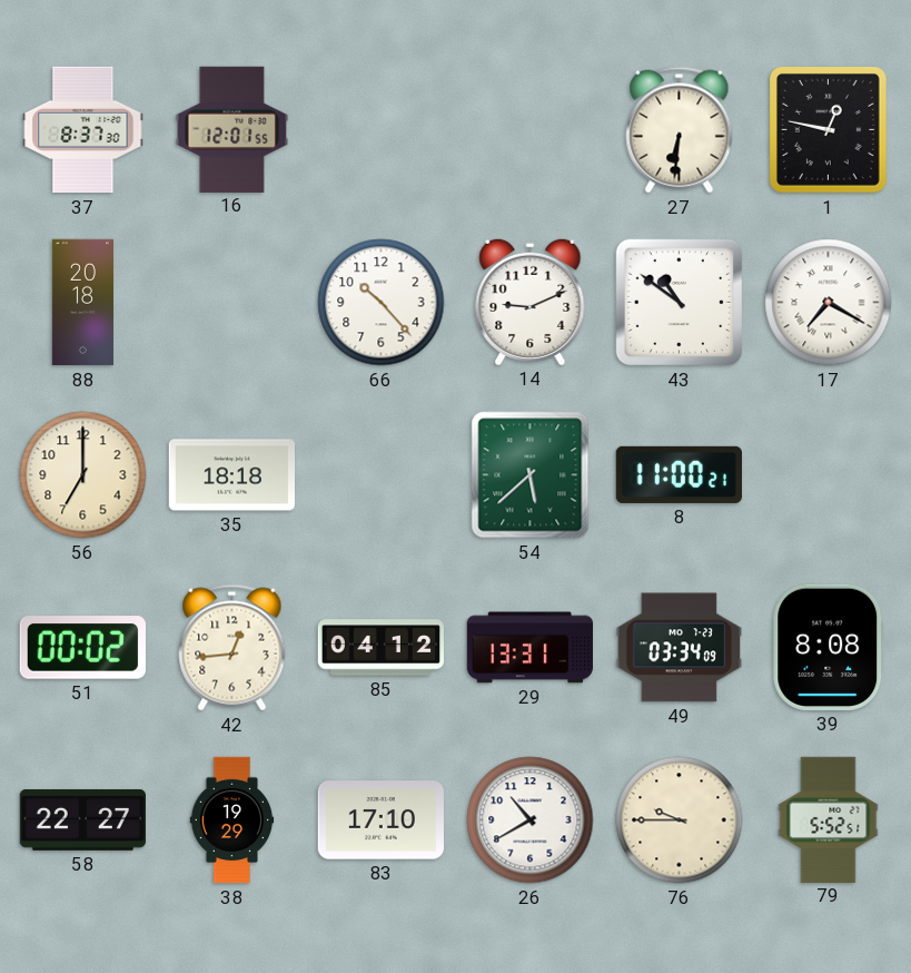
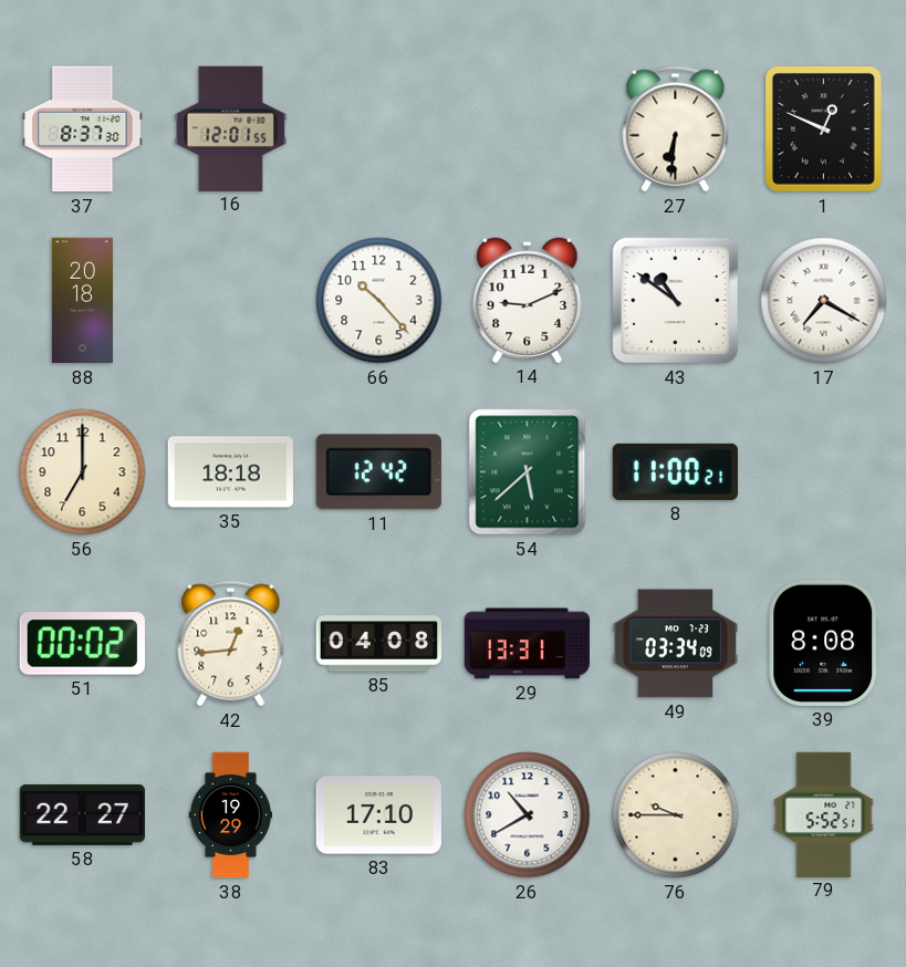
1: 12:47 -> 12:49
11: none -> 12:42
85: 04:12 -> 04:08
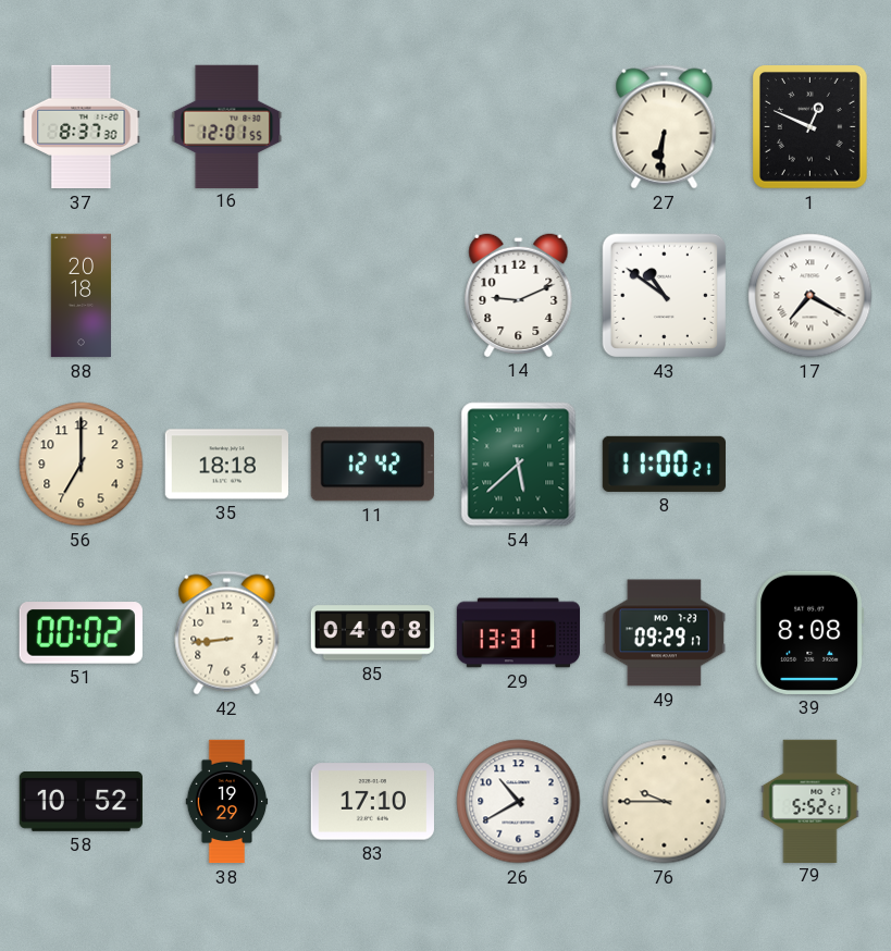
66: 10:23 -> none
42: 12:44 -> 8:44
49: 03:34 -> 09:29
58: 22:27 -> 10:52
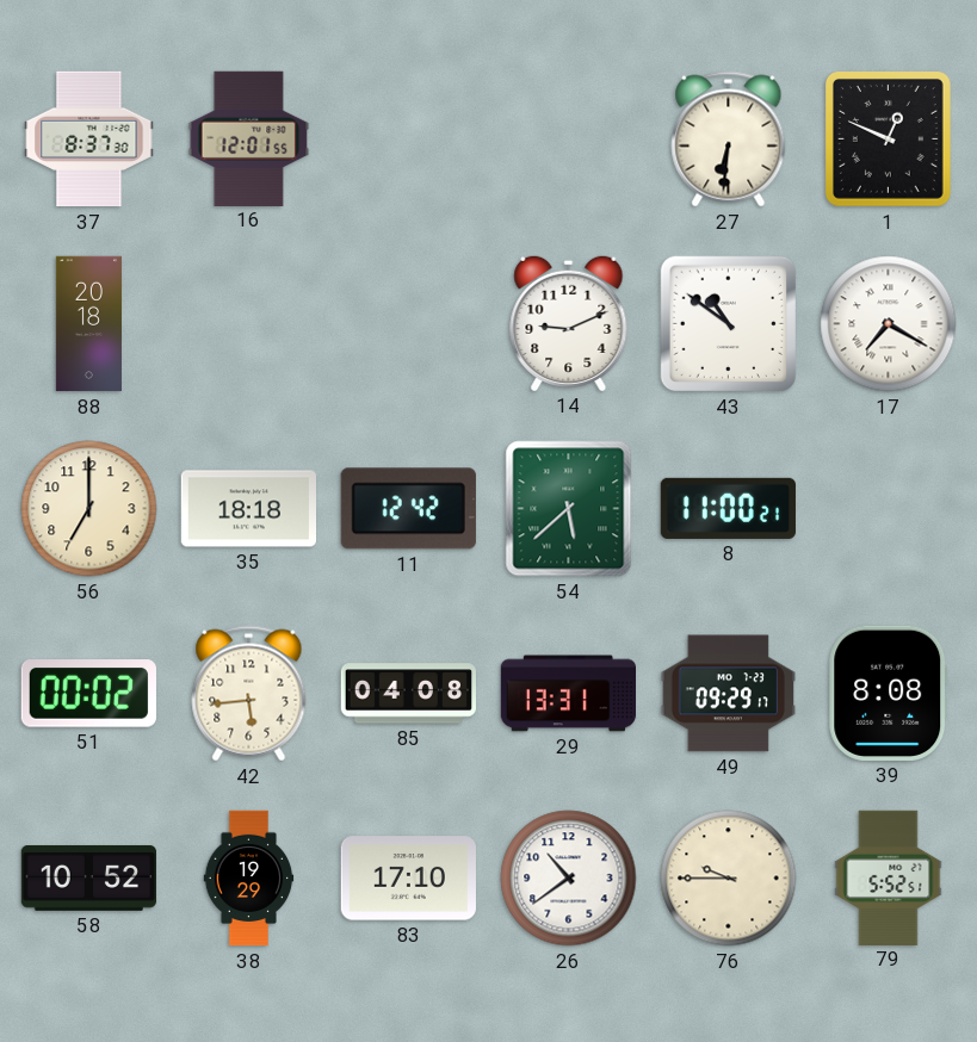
42: 8:44 -> 5:44
26: 10:40 -> 10:39
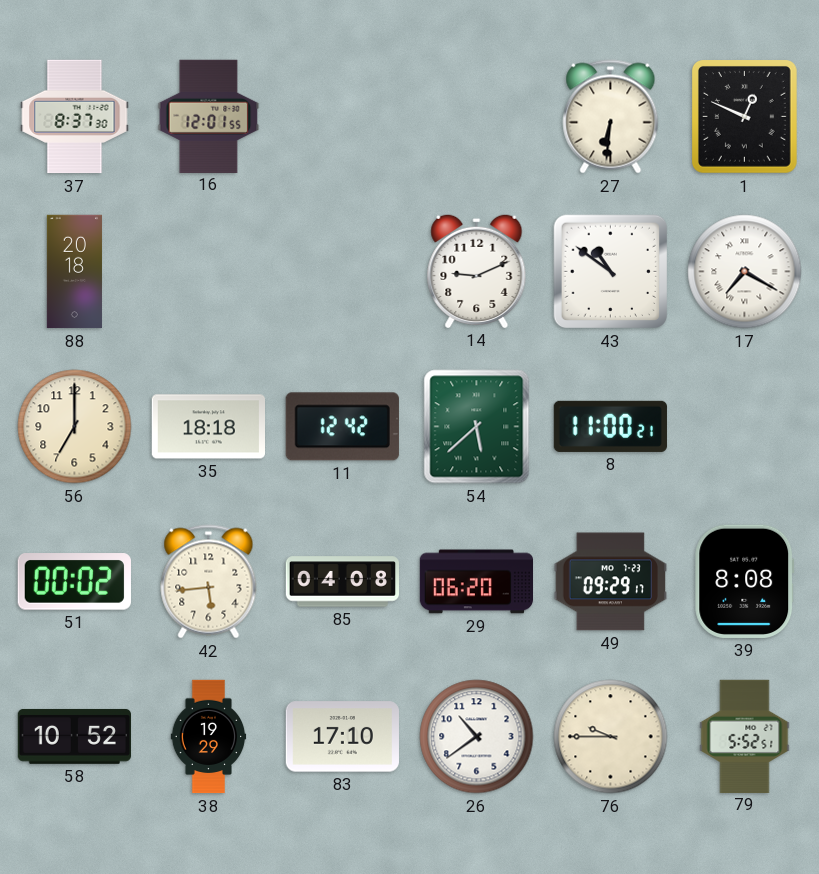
29: 13:31 -> 06:20
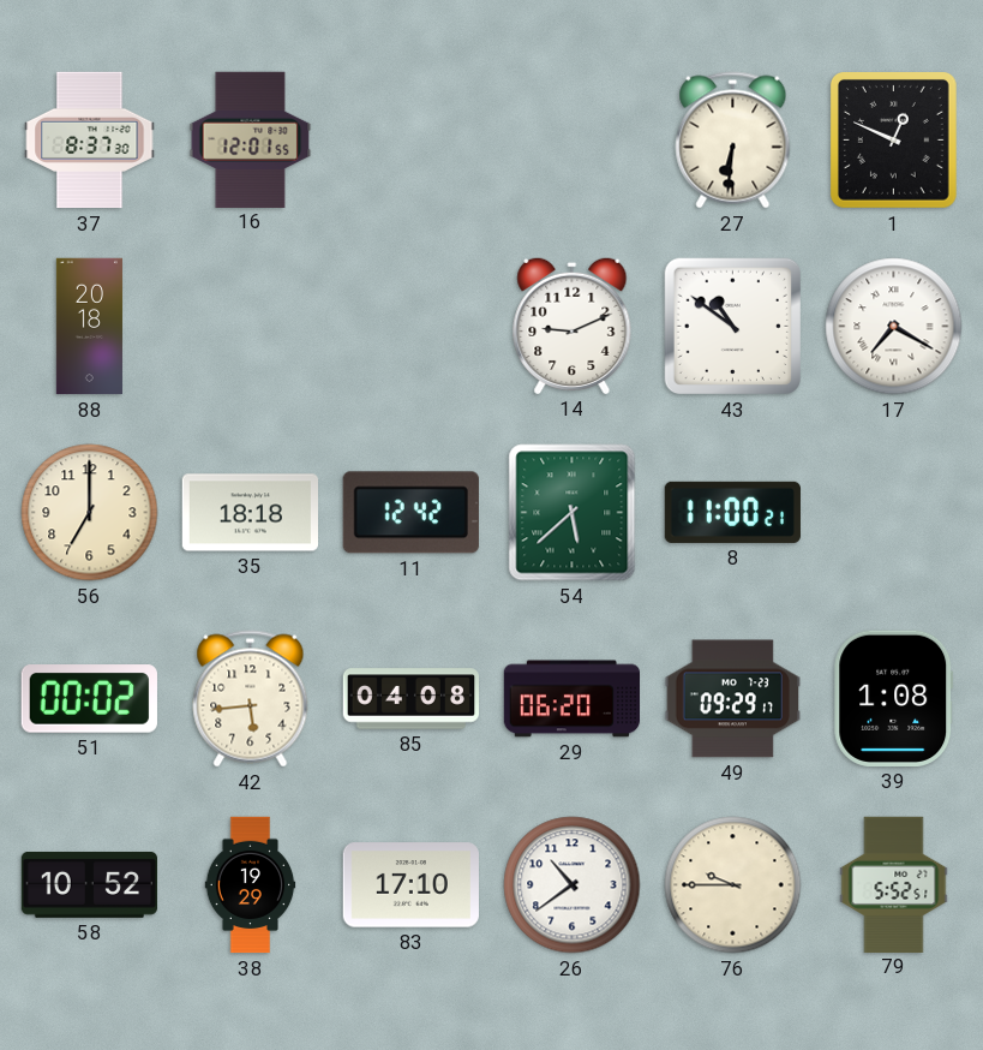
39: 8:08 -> 1:08
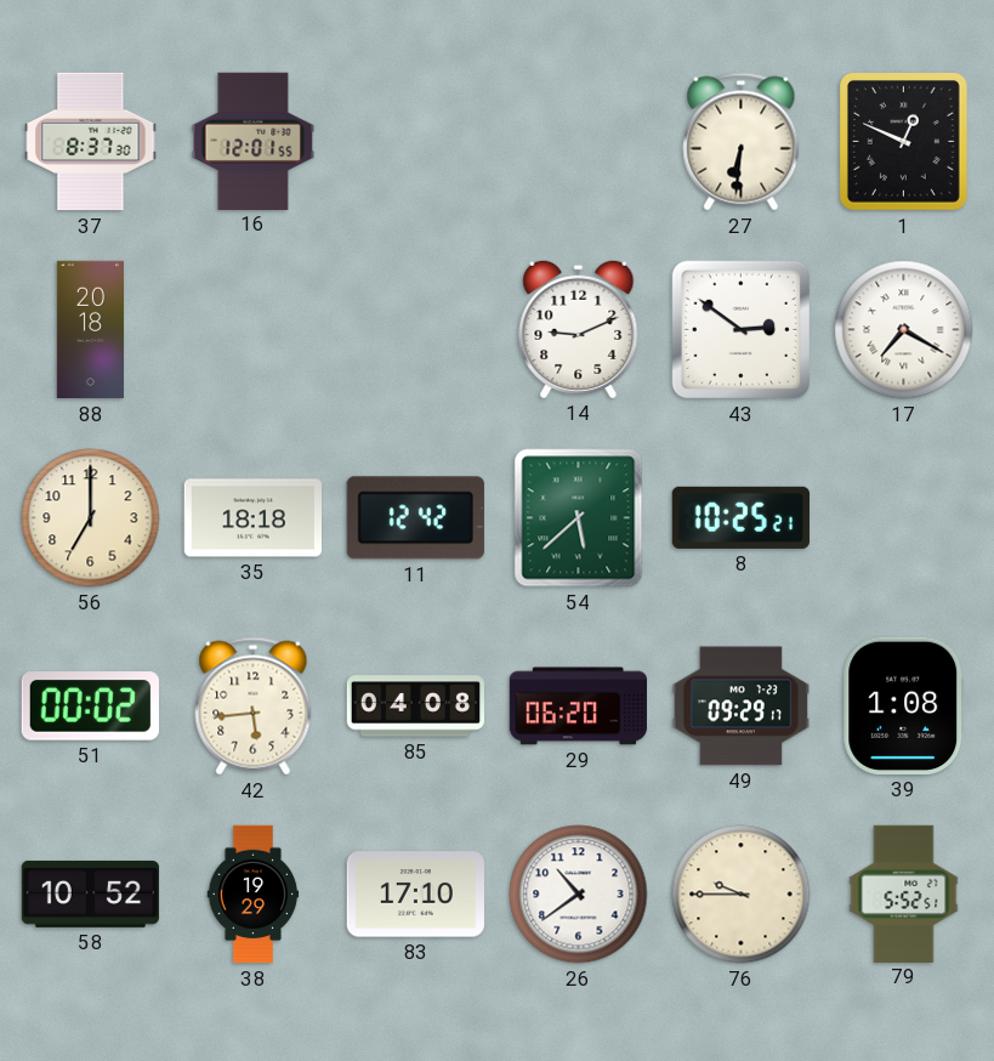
43: 10:51 -> 2:51
8: 11:00 -> 10:25
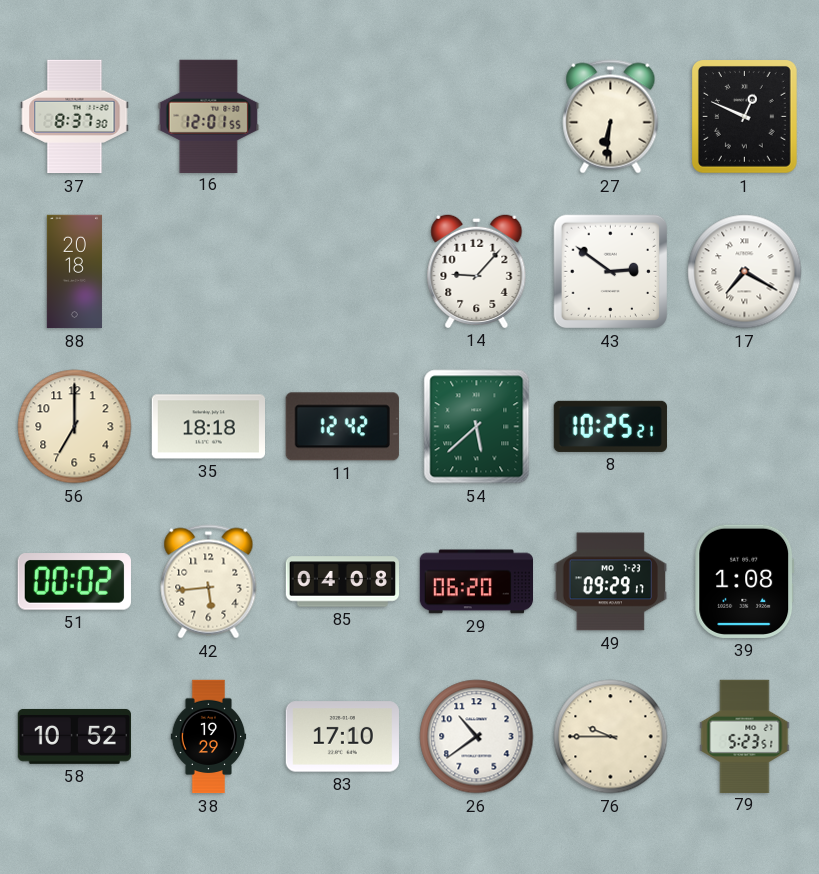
14: 9:11 -> 9:07
79: 5:52 -> 5:23
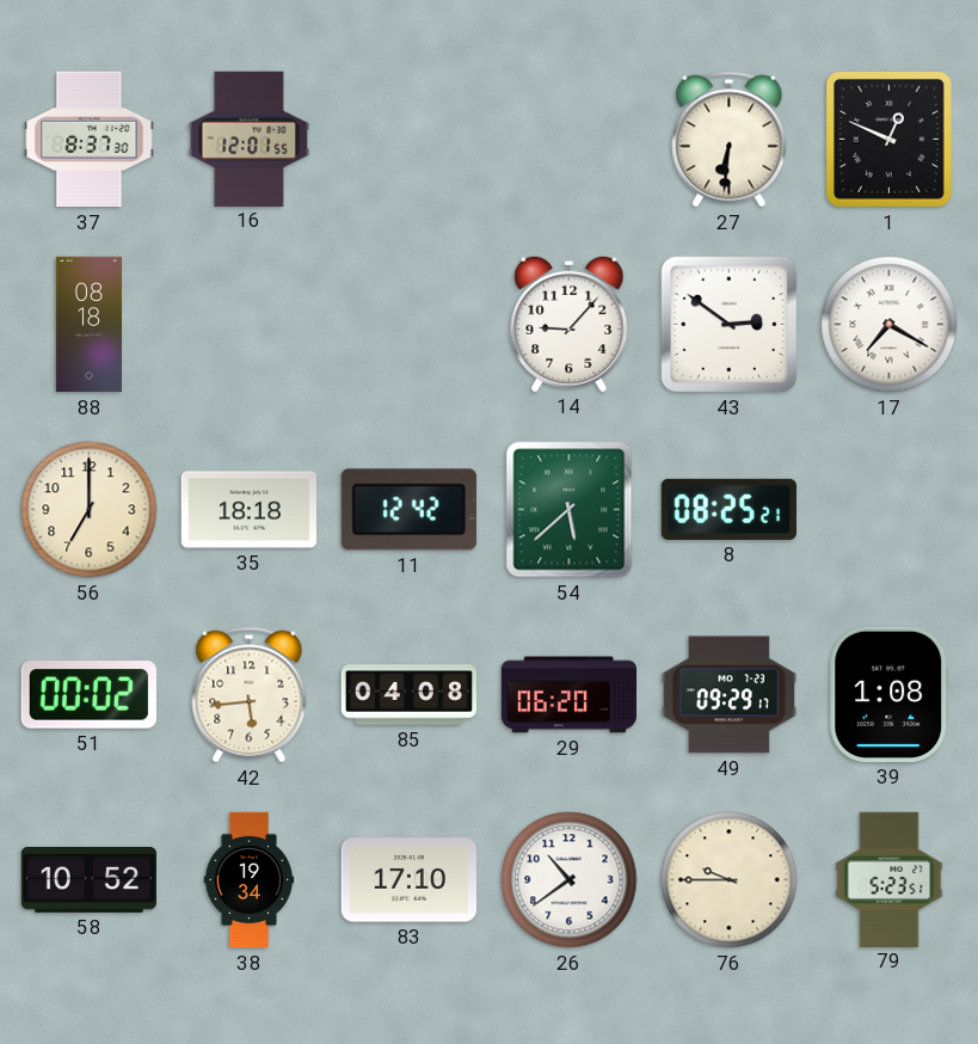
88: 20:18 -> 08:18
8: 10:25 -> 08:25
38: 19:29 -> 19:34
